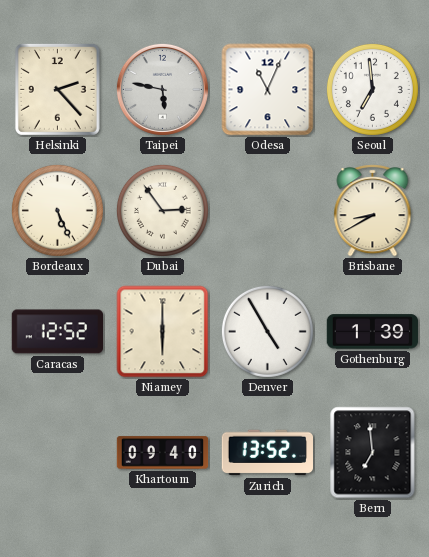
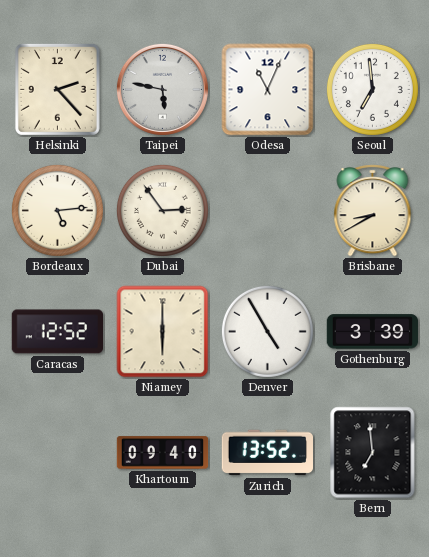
Bordeaux: 5:26 -> 5:14
Gothenburg: 1:39 -> 3:39
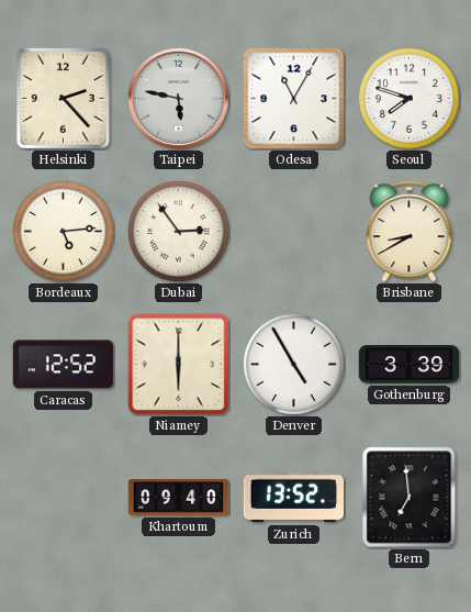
Odesa: 11:04 -> 11:05
Seoul: 6:59 -> 7:48
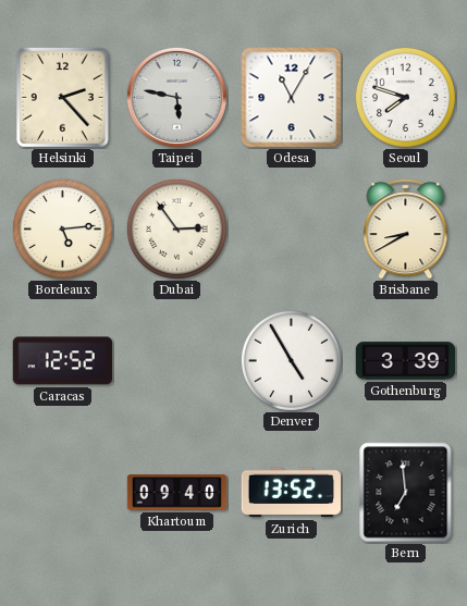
Niamey: 6:00 -> none
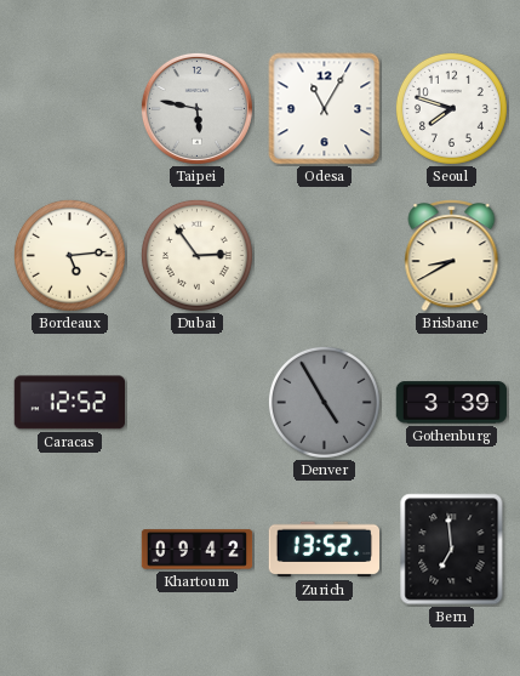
Helsinki: 2:23 -> none
Denver dial: white -> grey
Khartoum: 09:40 -> 09:42
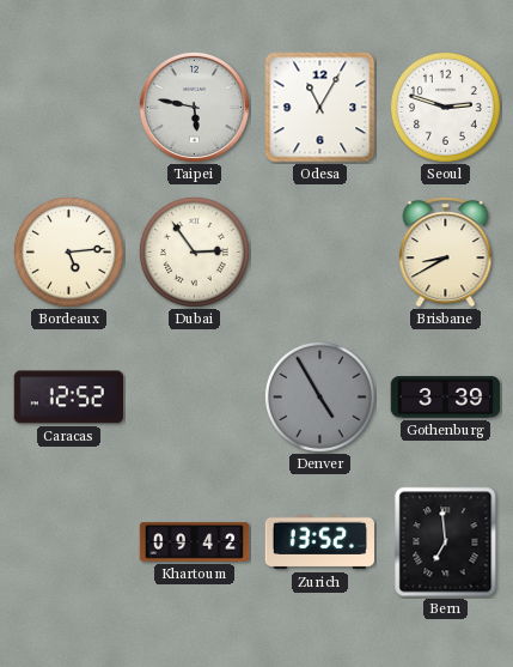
Seoul: 7:48 -> 2:48
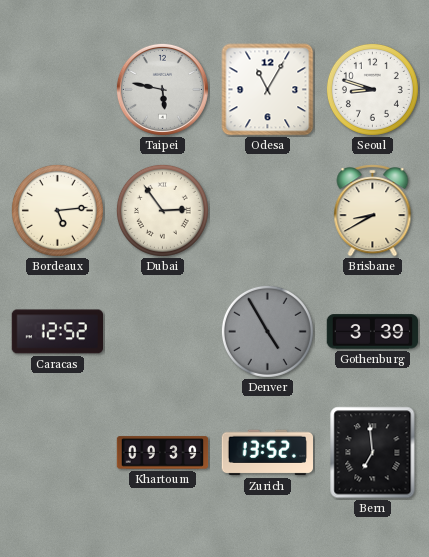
Seoul: 2:48 -> 8:48
Khartoum: 09:42 -> 09:39
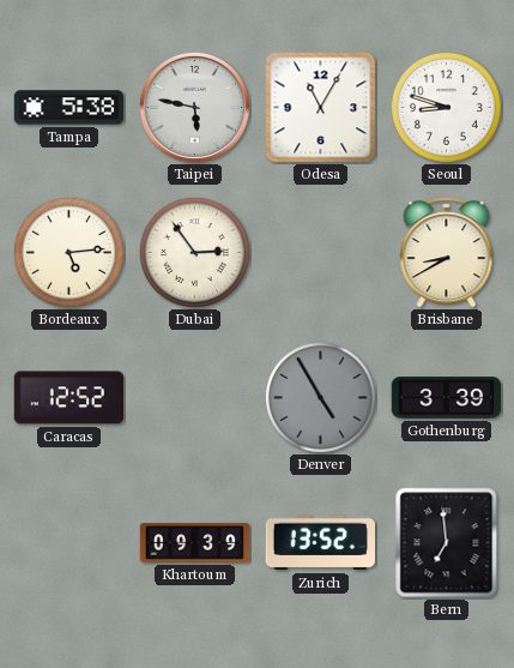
Tampa: none -> 5:38
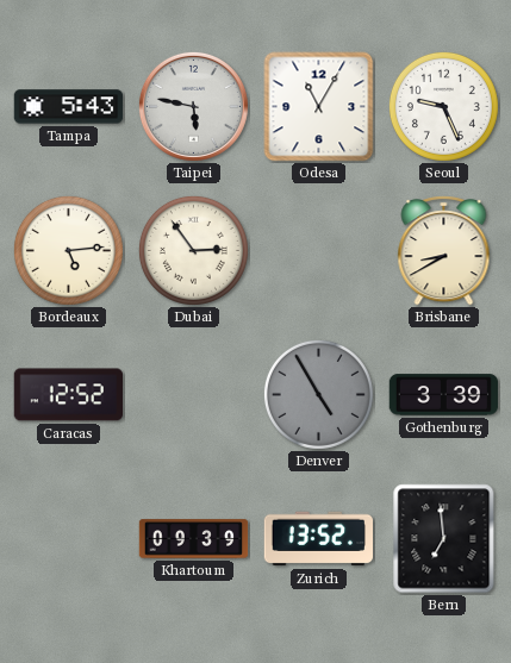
Tampa: 5:38 -> 5:43
Seoul: 8:48 -> 9:26
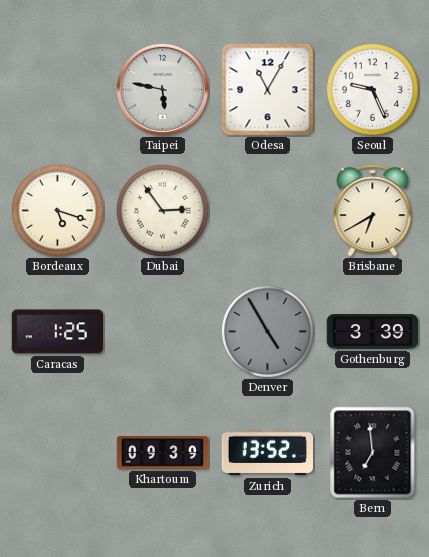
Tampa: 5:43 -> none
Bordeaux: 5:14 -> 5:18
Brisbane: 8:40 -> 6:40
Caracas: 12:52 -> 1:25
